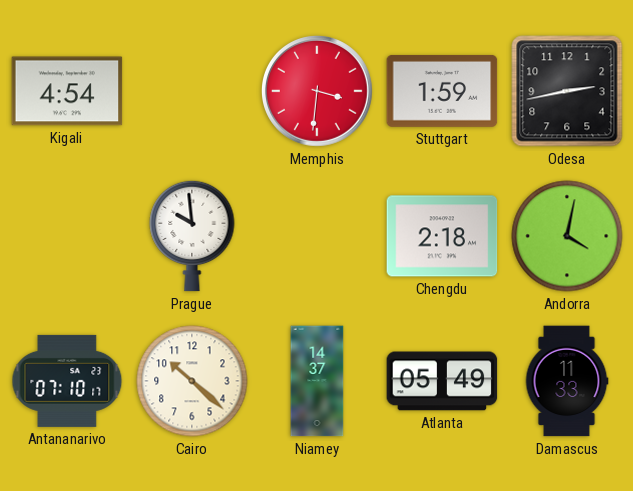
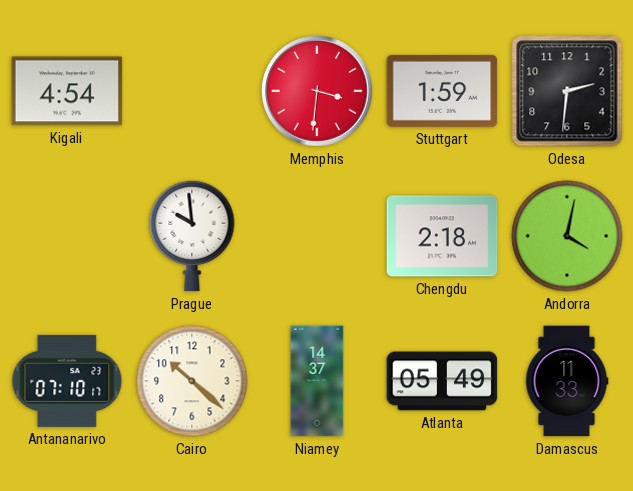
Odesa: 2:43 -> 2:31
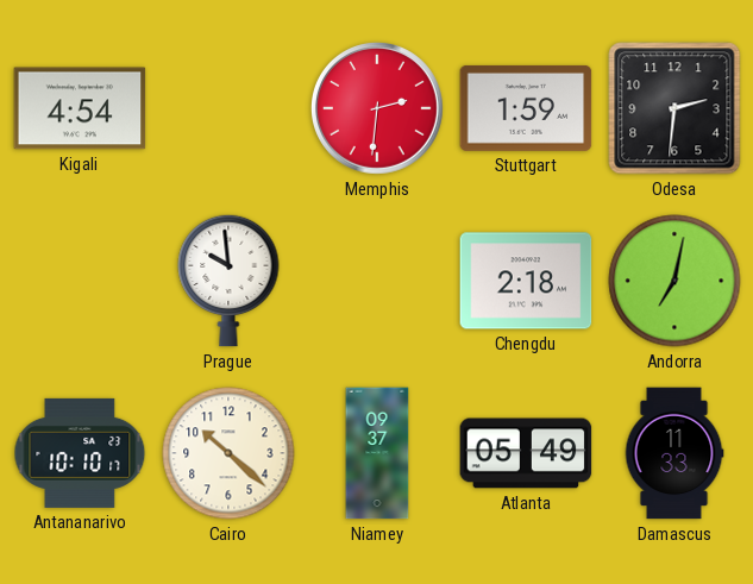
Memphis: 3:31 -> 2:31
Andorra: 4:02 -> 7:02
Antananarivo: 07:10 -> 10:10
Niamey: 14:37 -> 09:37
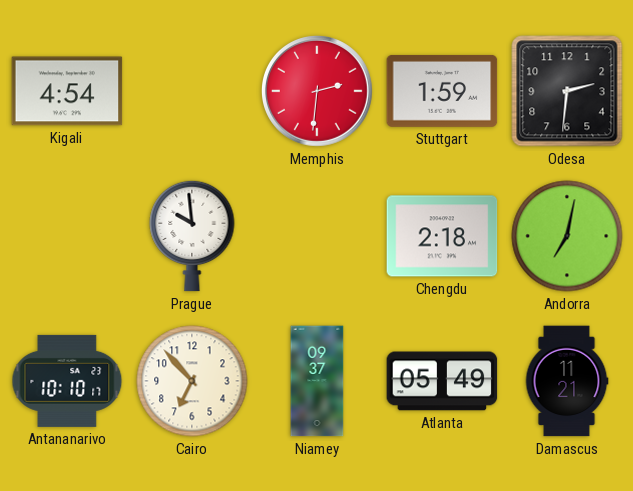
Cairo: 10:22 -> 6:53
Damascus: 11:33 -> 11:21
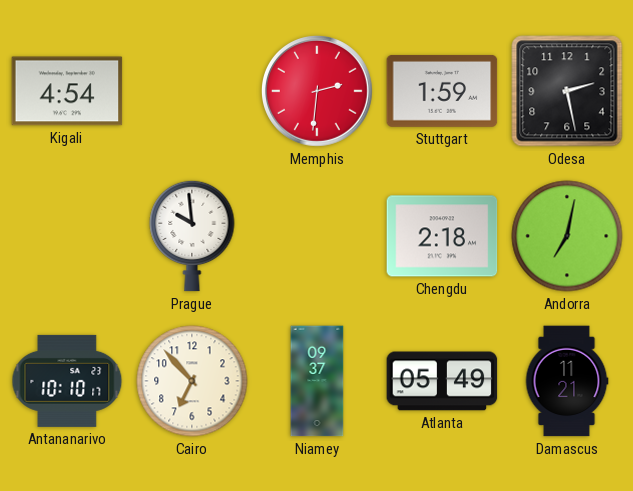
Odesa: 2:31 -> 2:28
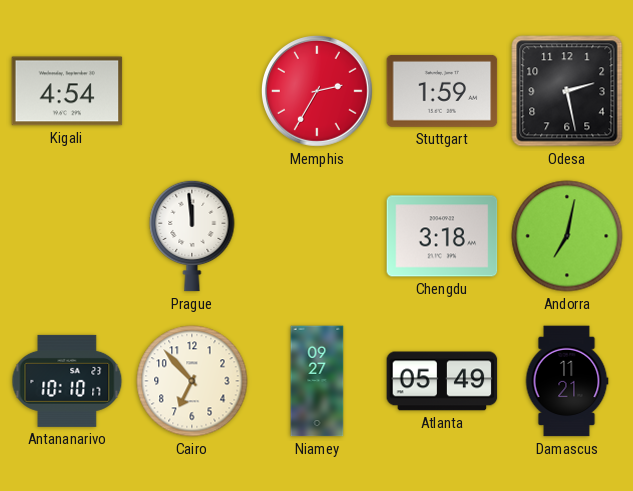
Memphis: 2:31 -> 2:35
Prague: 9:59 -> 11:59
Chengdu: 2:18 -> 3:18
Niamey: 09:37 -> 09:27
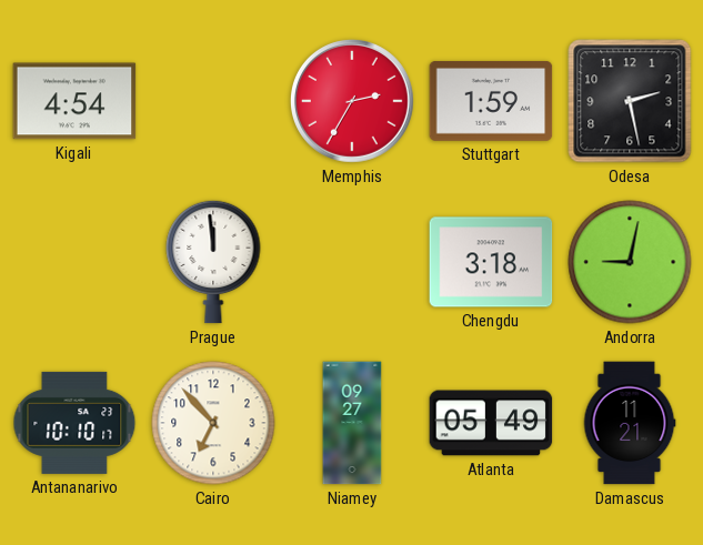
Andorra: 7:02 -> 9:02
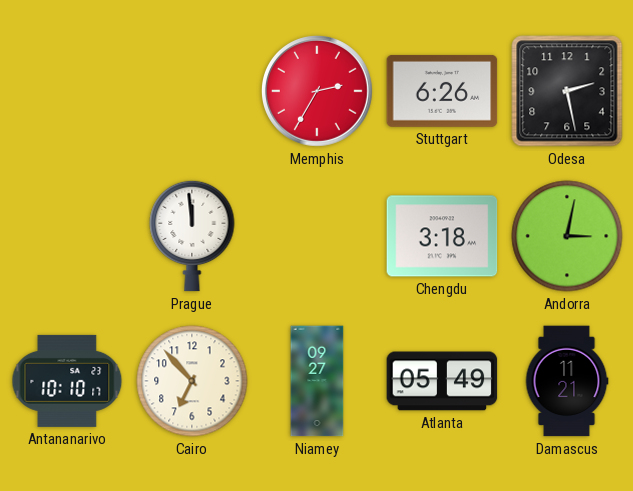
Kigali: 4:54 -> none
Stuttgart: 1:59 -> 6:26
Andorra: 9:02 -> 3:02
